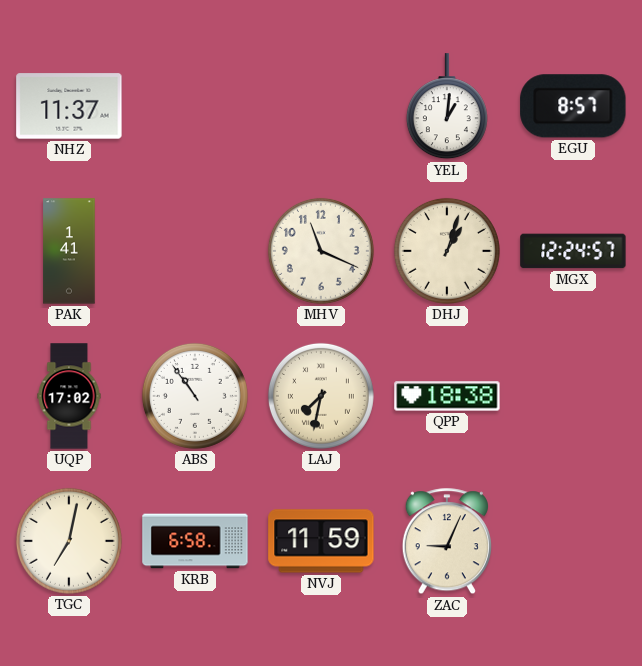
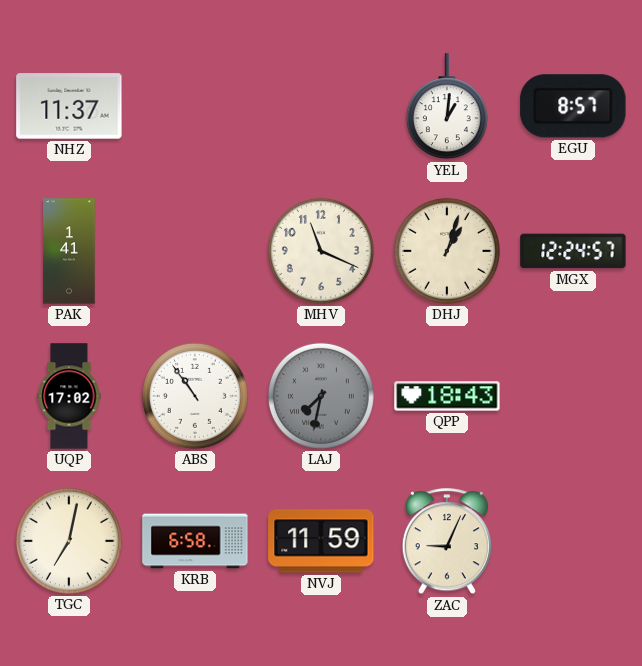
LAJ dial: cream -> grey
QPP: 18:38 -> 18:43
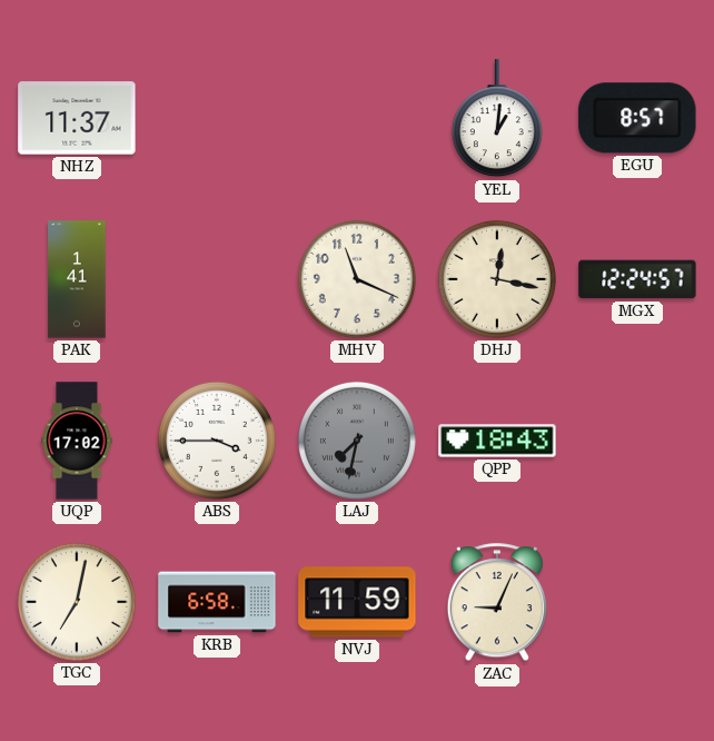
DHJ: 1:03 -> 12:17
ABS: 10:54 -> 3:45
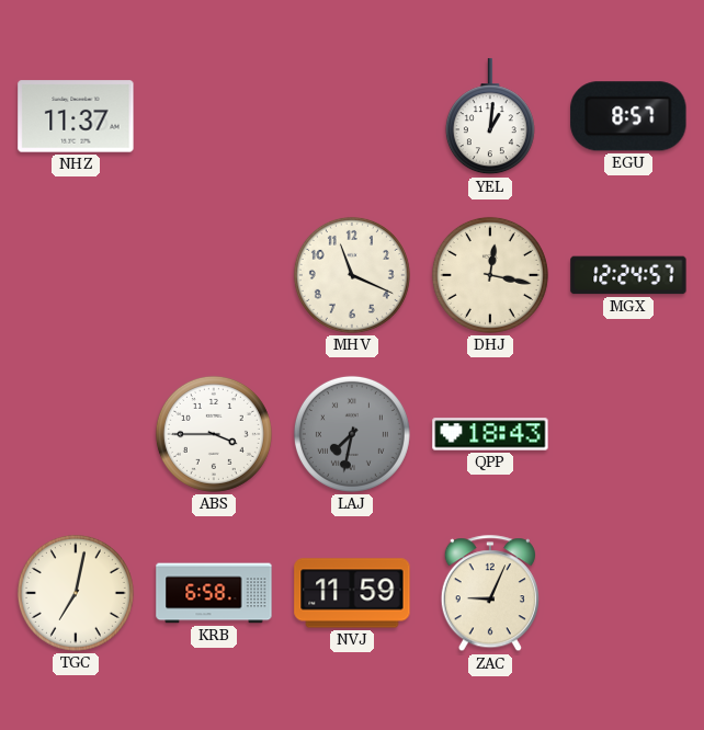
PAK: 1:41 -> none
UQP: 17:02 -> none
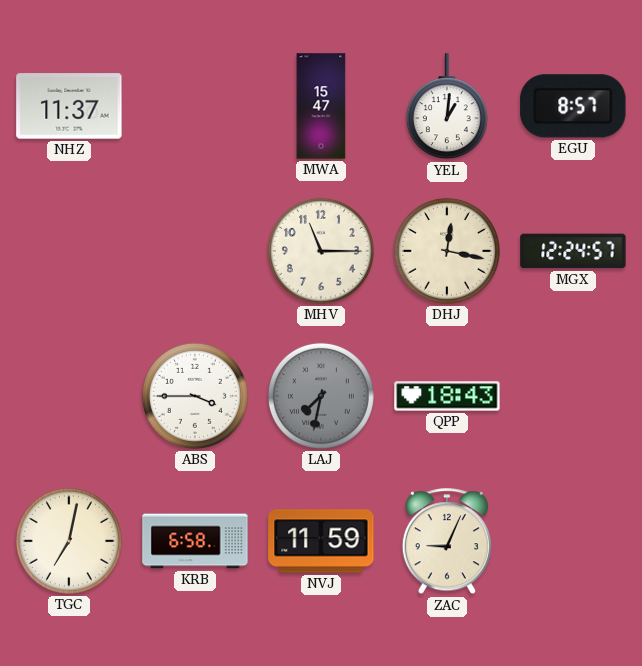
MWA: none -> 15:47
MHV: 11:19 -> 11:15
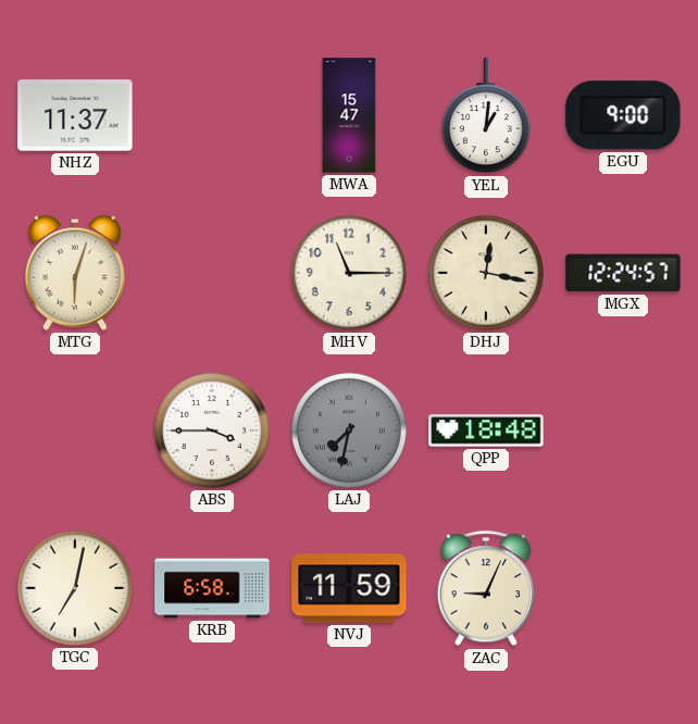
EGU: 8:57 -> 9:00
MTG: none -> 6:03
QPP: 18:43 -> 18:48
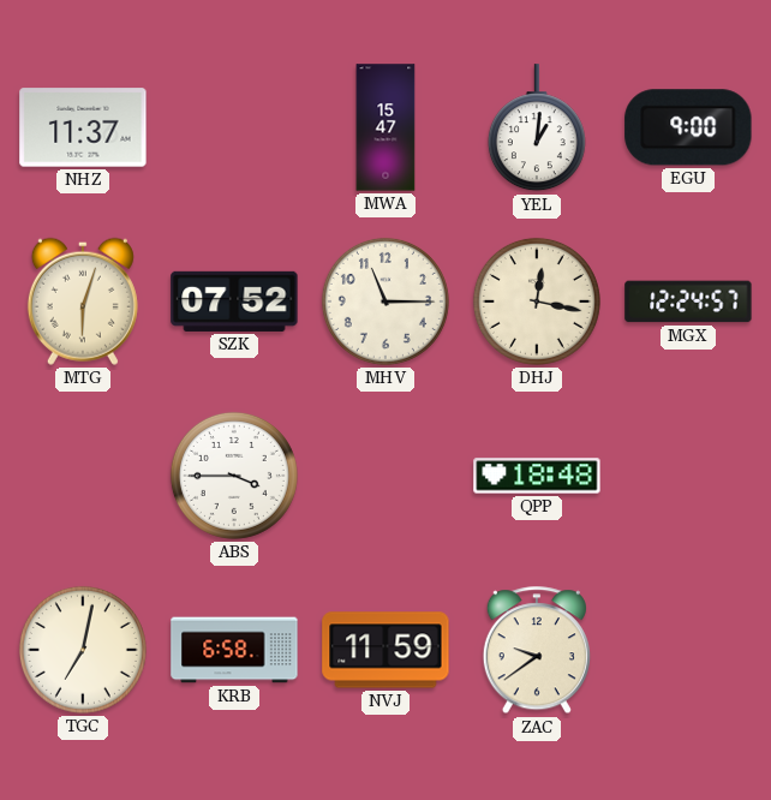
SZK: none -> 07:52
LAJ: 7:32 -> none
ZAC: 9:04 -> 9:39
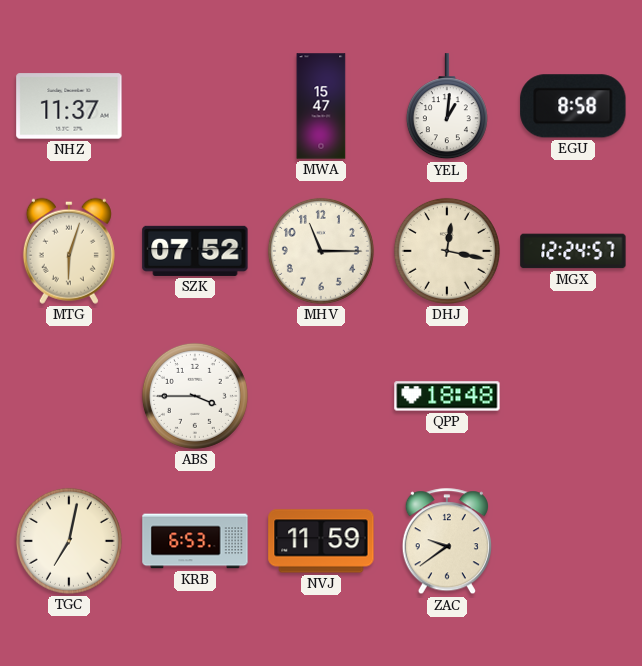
EGU: 9:00 -> 8:58
KRB: 6:58 -> 6:53
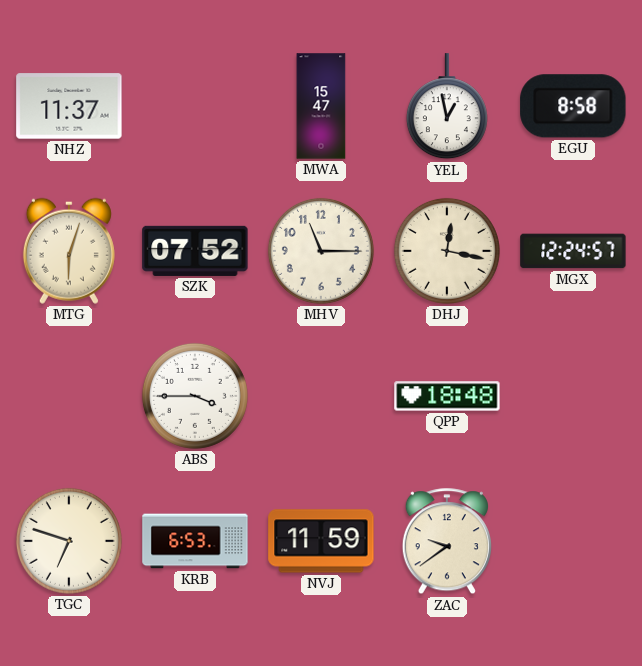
YEL: 1:01 -> 12:58
TGC: 7:02 -> 6:48
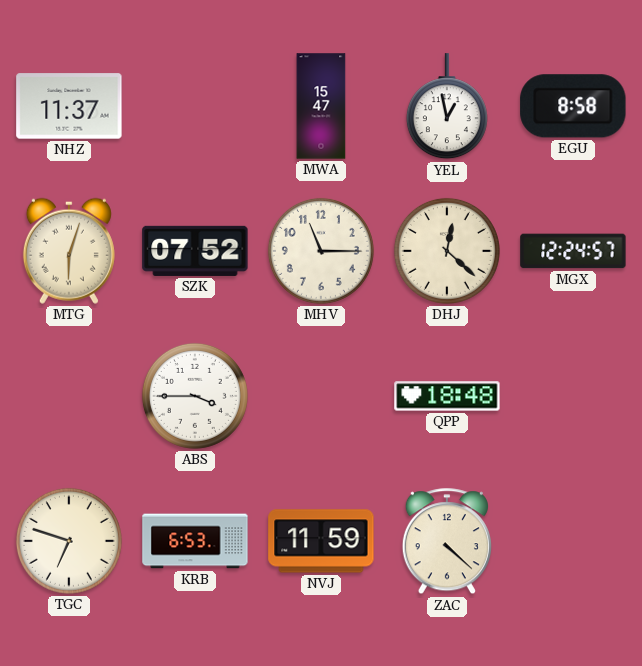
DHJ: 12:17 -> 12:22
ZAC: 9:39 -> 4:22
